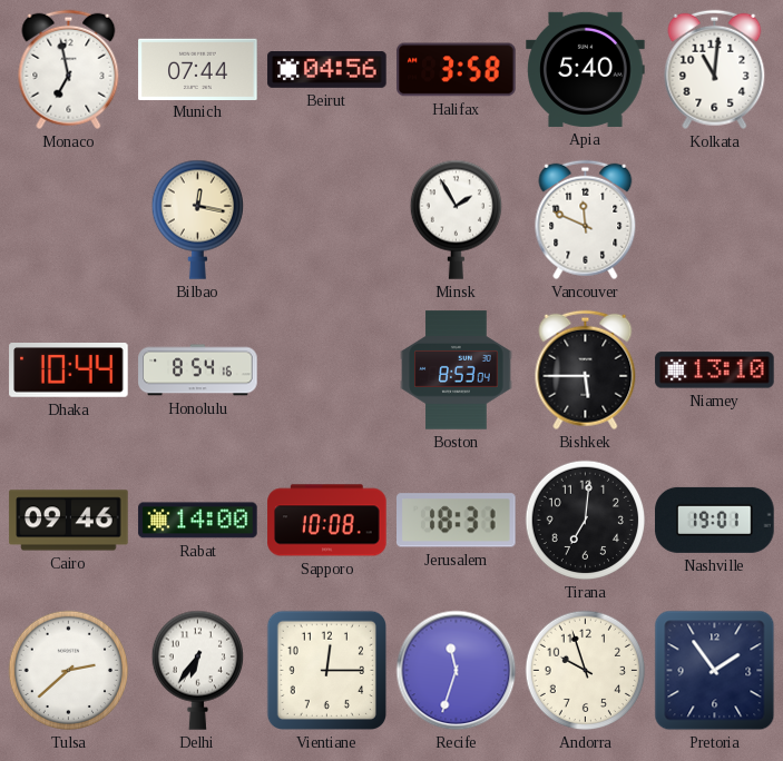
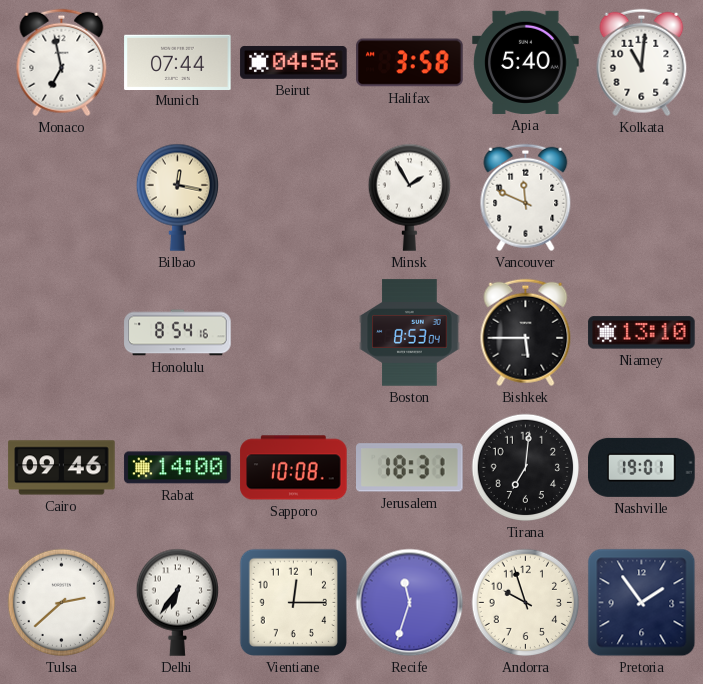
Dhaka: 10:44 -> none
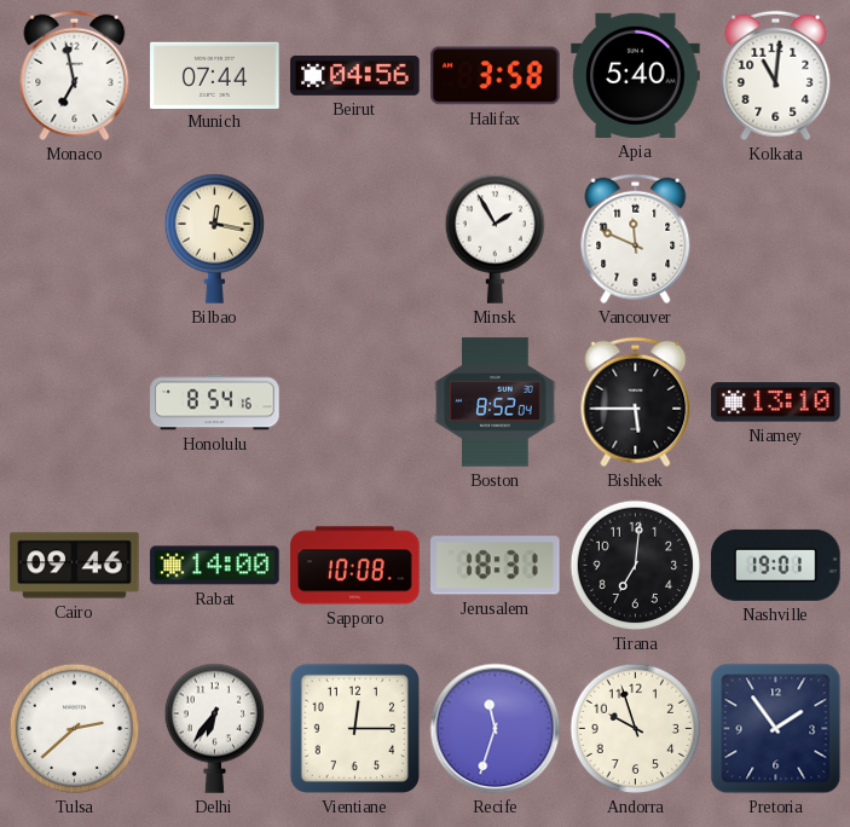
Boston: 8:53 -> 8:52
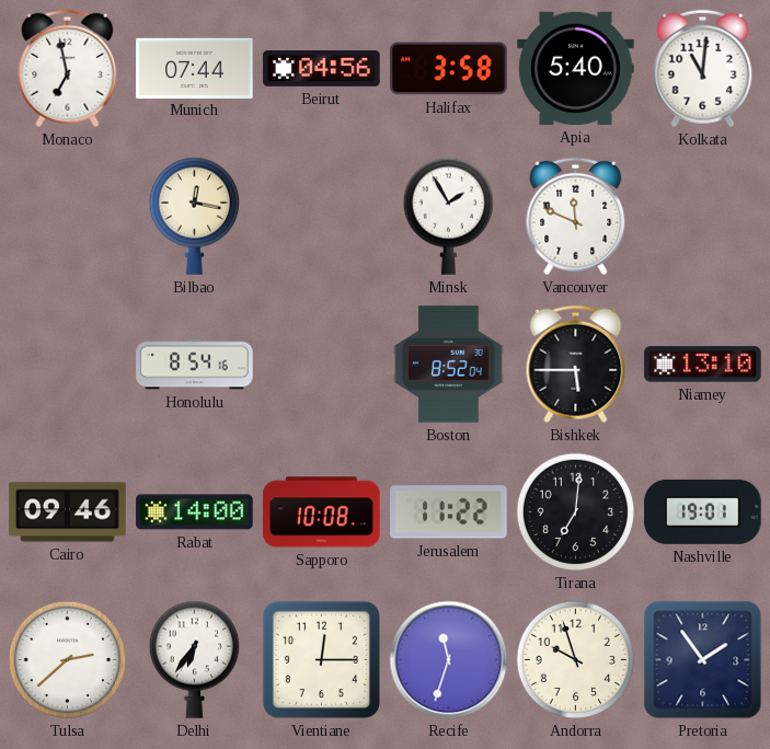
Jerusalem: 18:31 -> 11:22
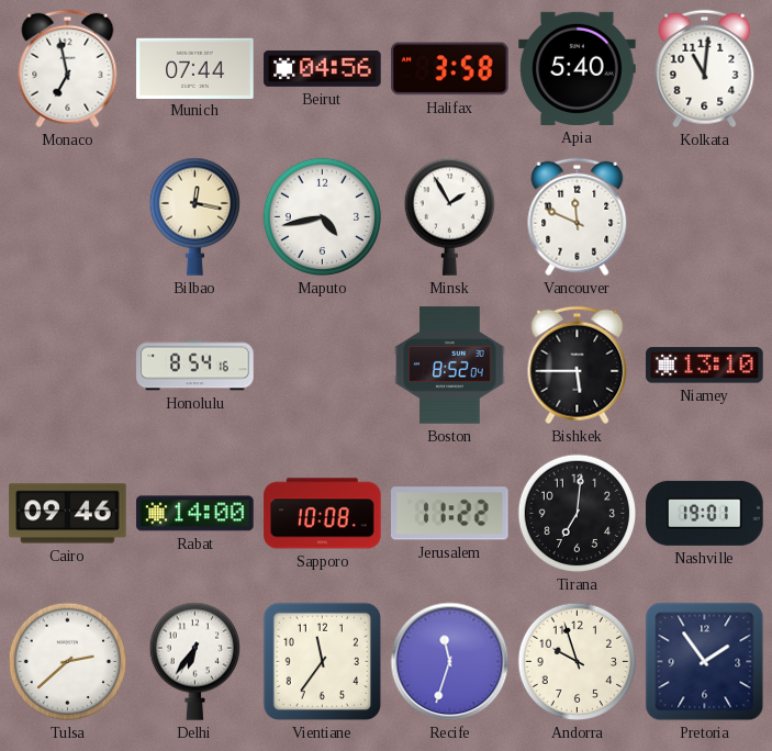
Maputo: none -> 4:43
Vientiane: 12:15 -> 11:36
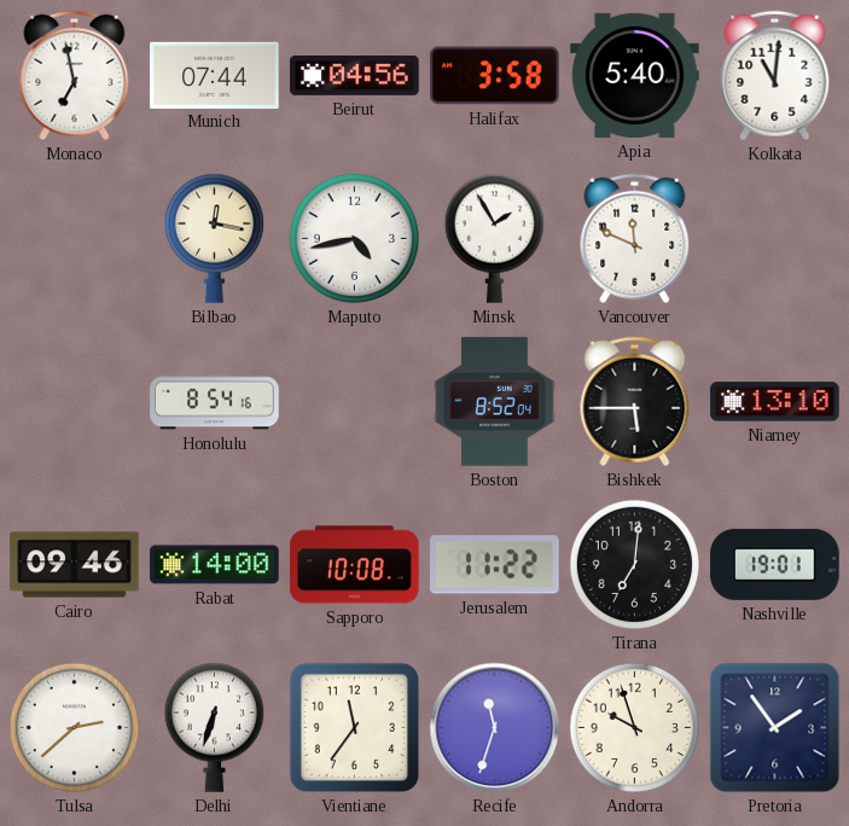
Delhi: 6:36 -> 6:33
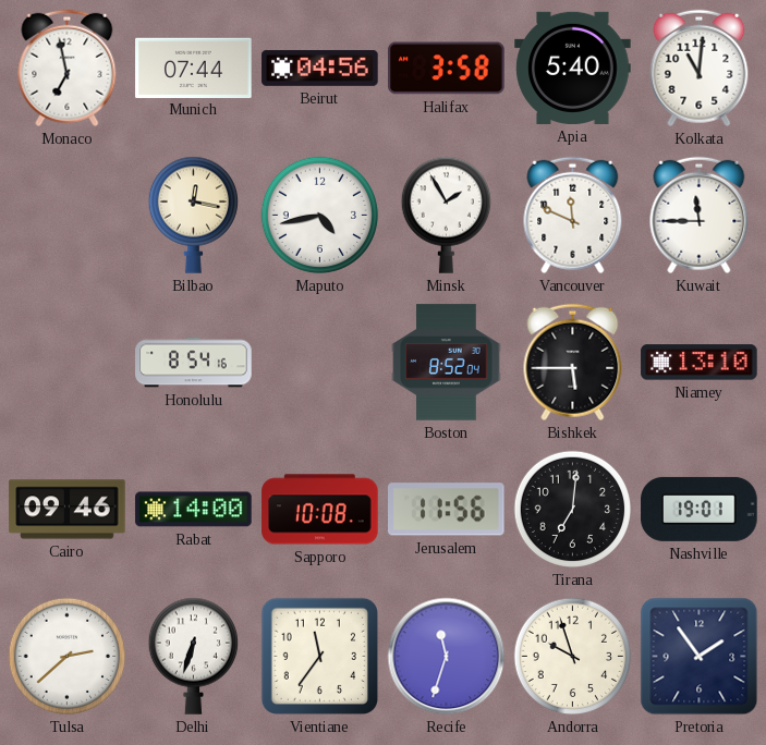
Kuwait: none -> 11:45
Jerusalem: 11:22 -> 11:56
